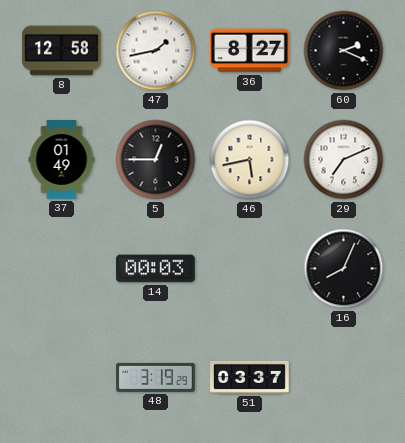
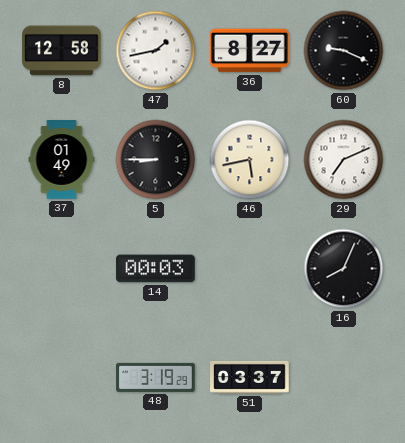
60: 2:19 -> 9:19
5: 12:45 -> 8:45
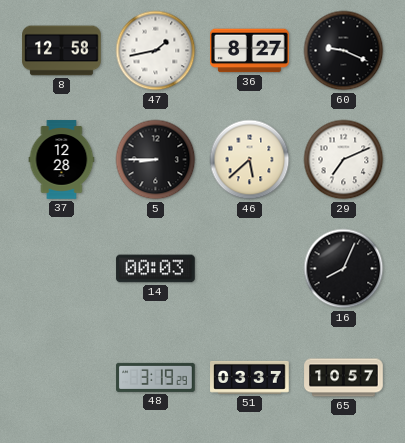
37: 01:49 -> 12:28
46: 5:43 -> 5:38
65: none -> 10:57
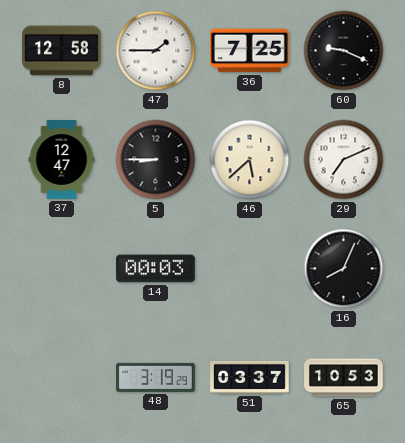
47: 1:43 -> 1:45
36: 8:27 -> 7:25
37: 12:28 -> 12:47
65: 10:57 -> 10:53
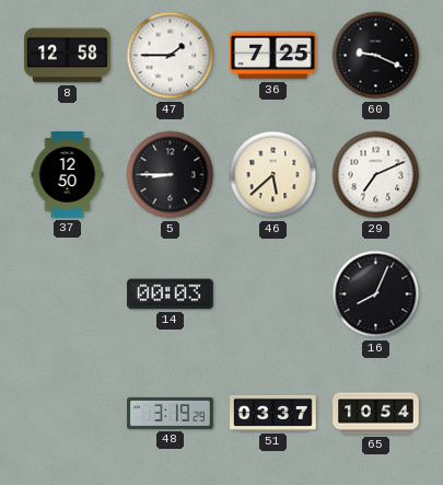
37: 12:47 -> 12:50
65: 10:53 -> 10:54
